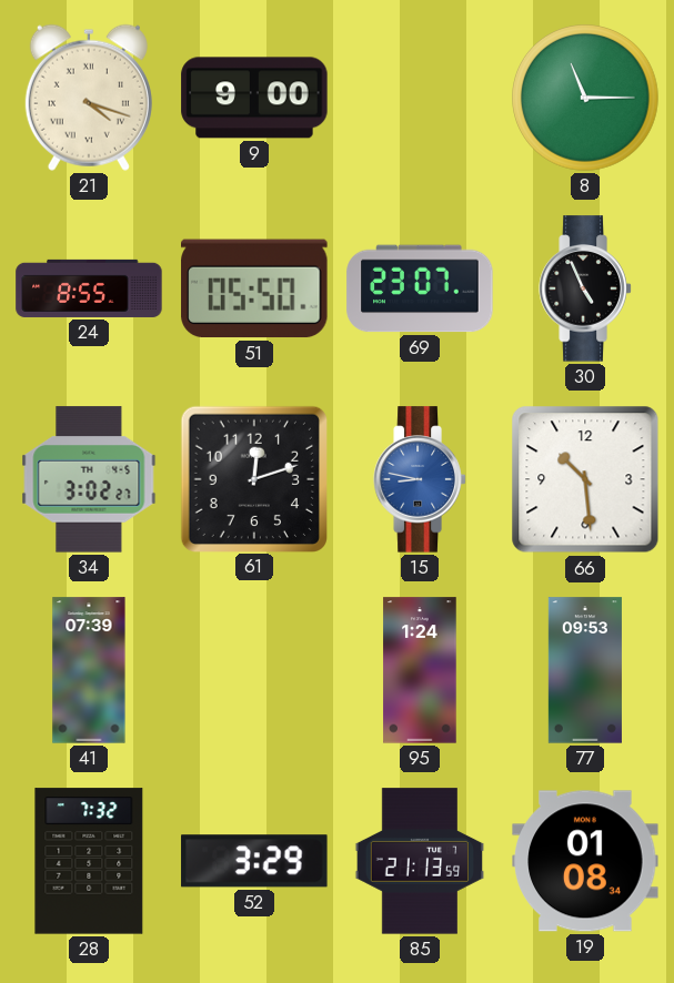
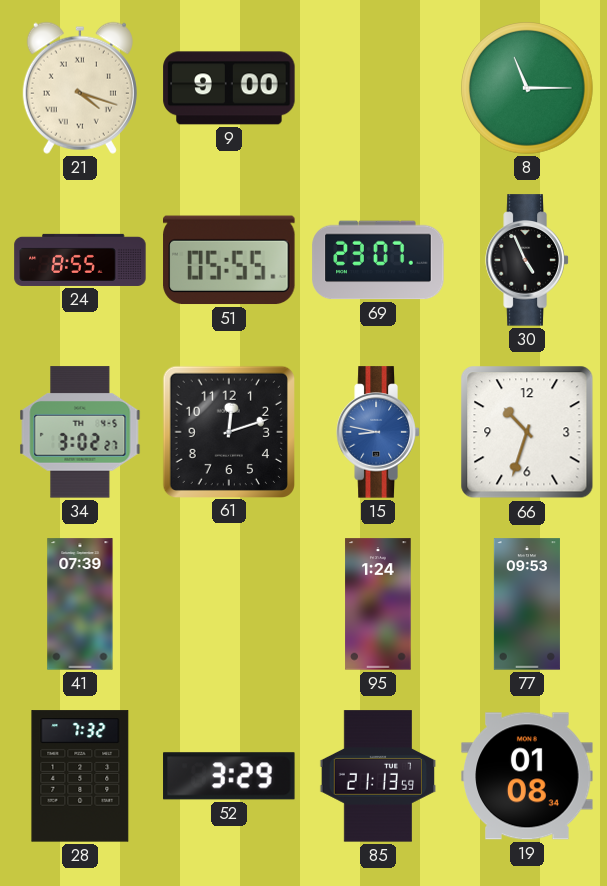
51: 05:50 -> 05:55
66: 10:29 -> 10:33
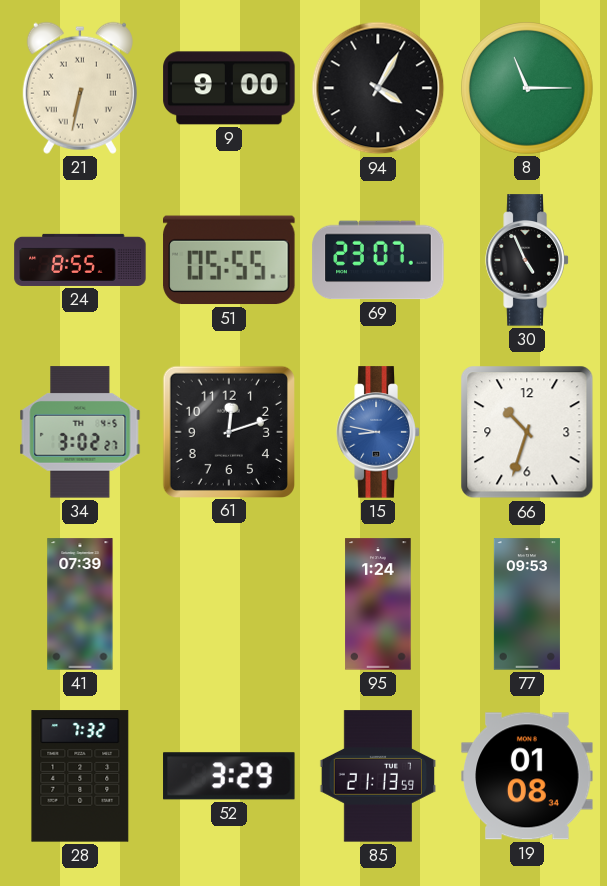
21: 4:18 -> 6:32
94: none -> 4:05
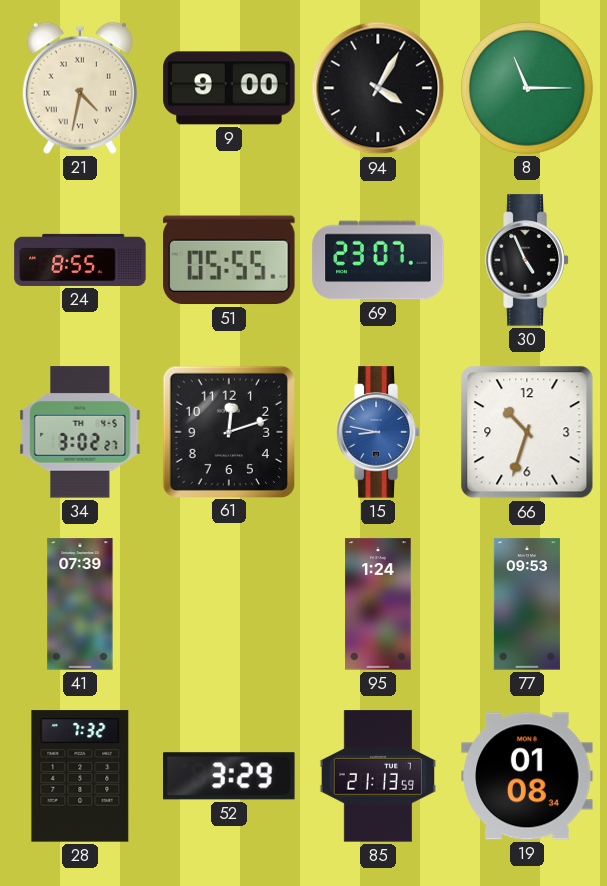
21: 6:32 -> 4:32
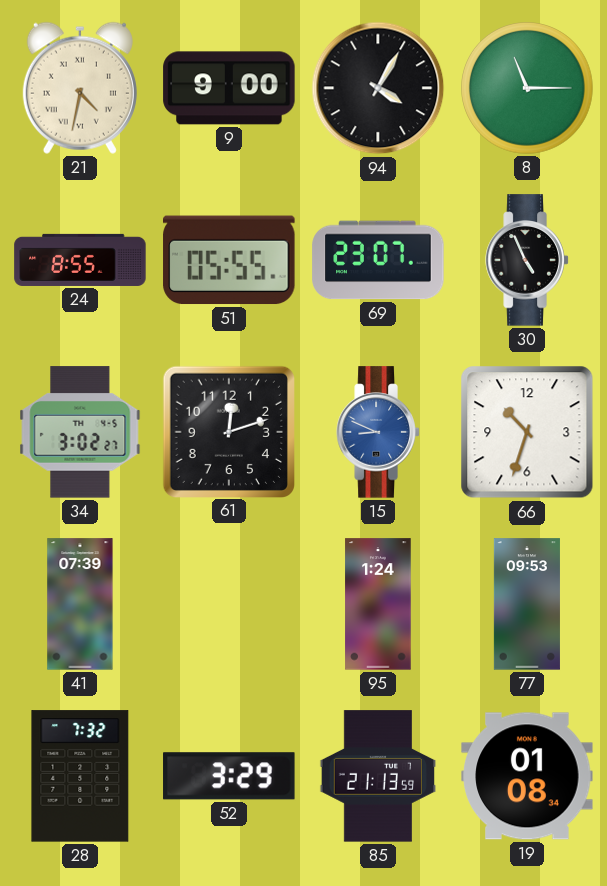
15: 8:47 -> 8:49
